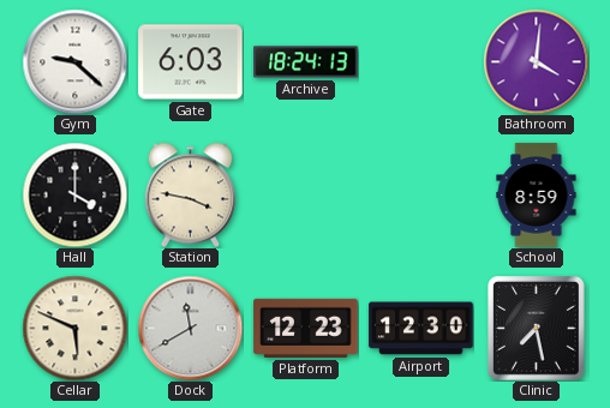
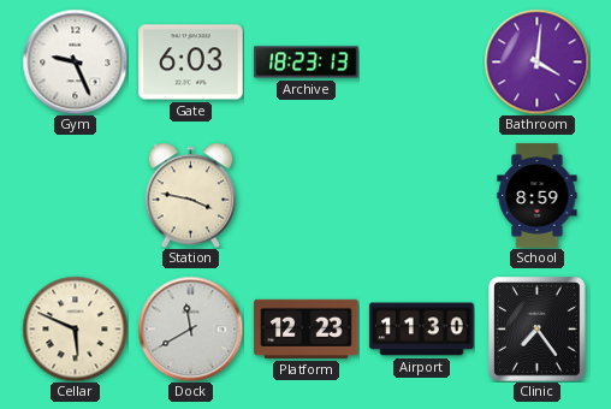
Gym: 9:22 -> 9:26
Archive: 18:24 -> 18:23
Hall: 4:00 -> none
Airport: 12:30 -> 11:30
Clinic: 7:28 -> 7:24
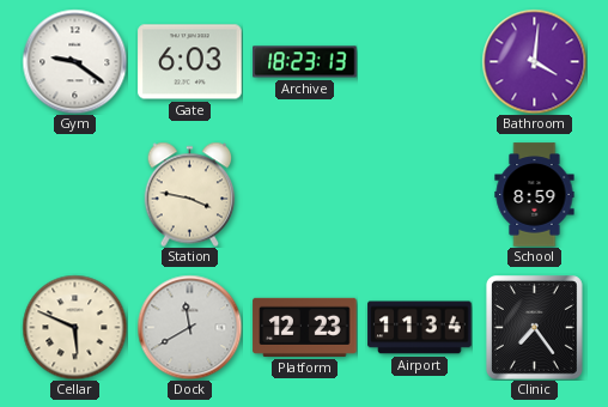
Gym: 9:26 -> 9:21
Airport: 11:30 -> 11:34
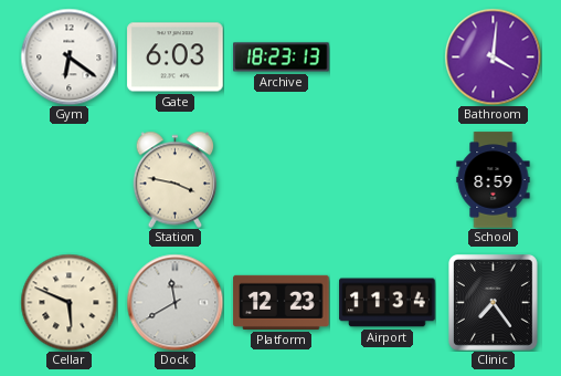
Gym: 9:21 -> 6:21
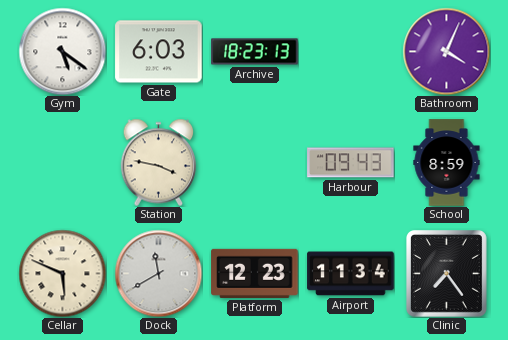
Gym: 6:21 -> 5:21
Bathroom: 4:01 -> 4:04
Harbour: none -> 09:43
